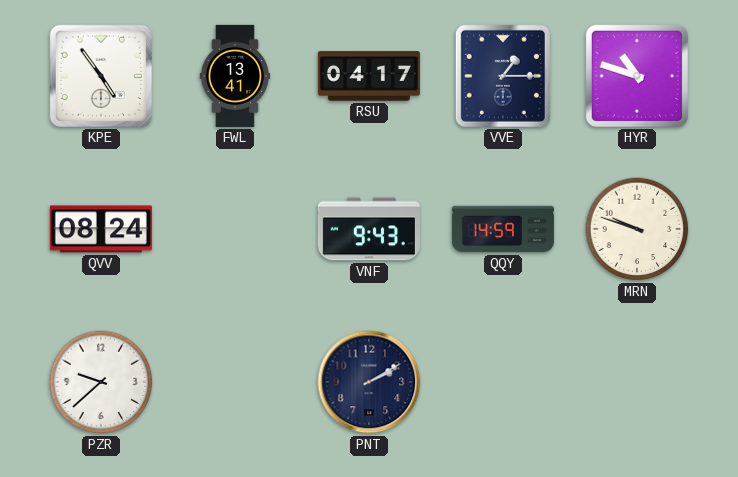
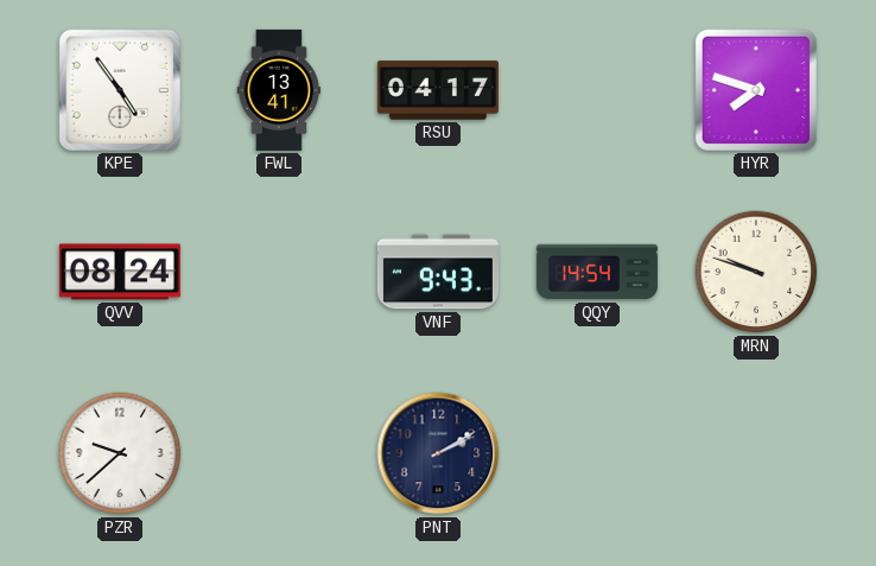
VVE: 1:15 -> none
HYR: 10:48 -> 7:48
QQY: 14:59 -> 14:54
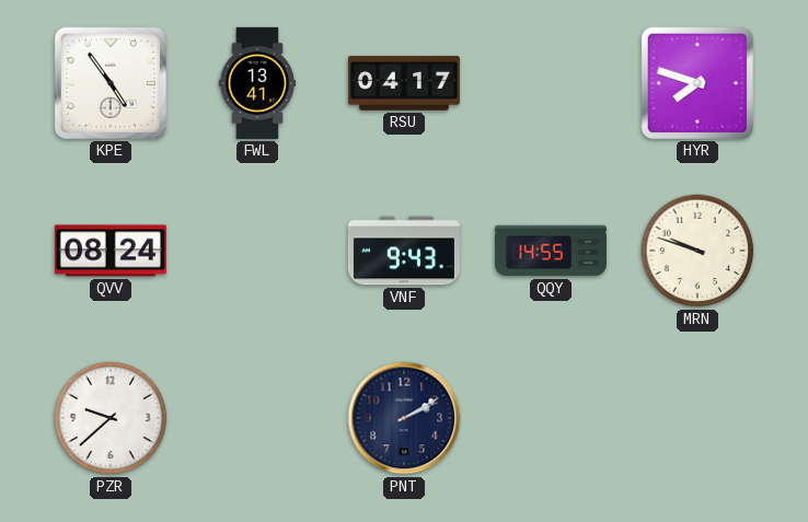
QQY: 14:54 -> 14:55
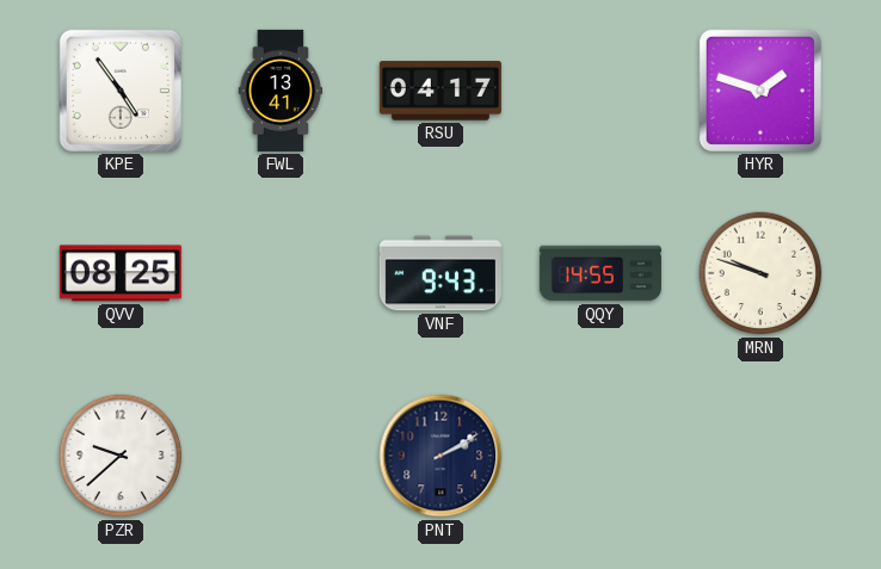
HYR: 7:48 -> 1:48
QVV: 08:24 -> 08:25
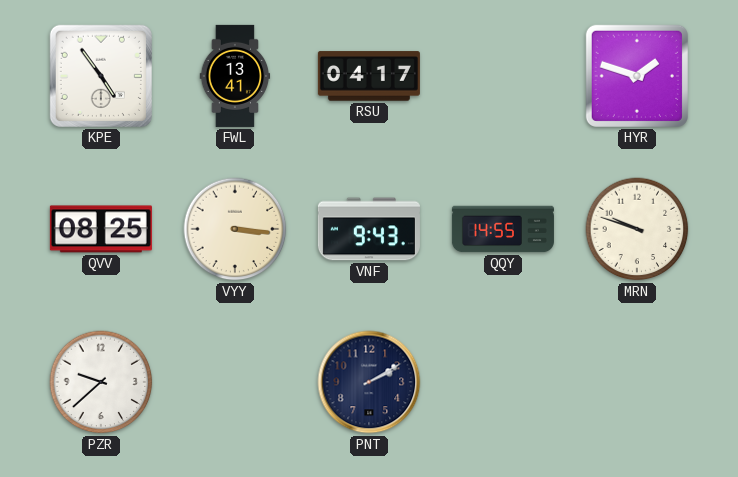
VYY: none -> 3:16
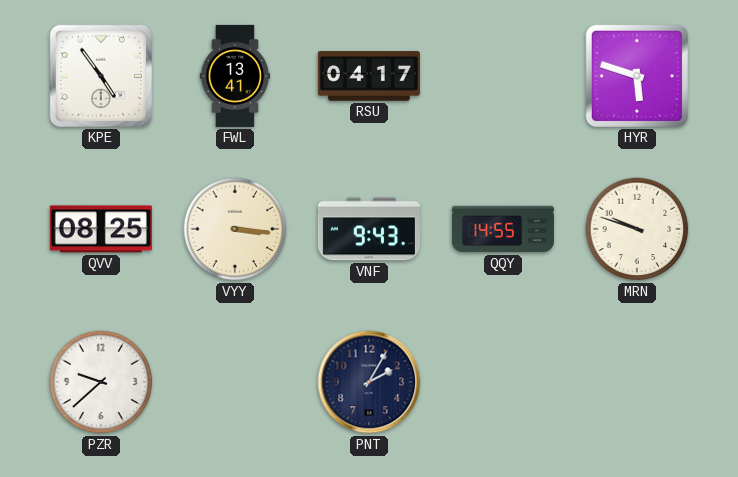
HYR: 1:48 -> 5:48
PNT: 2:10 -> 2:05
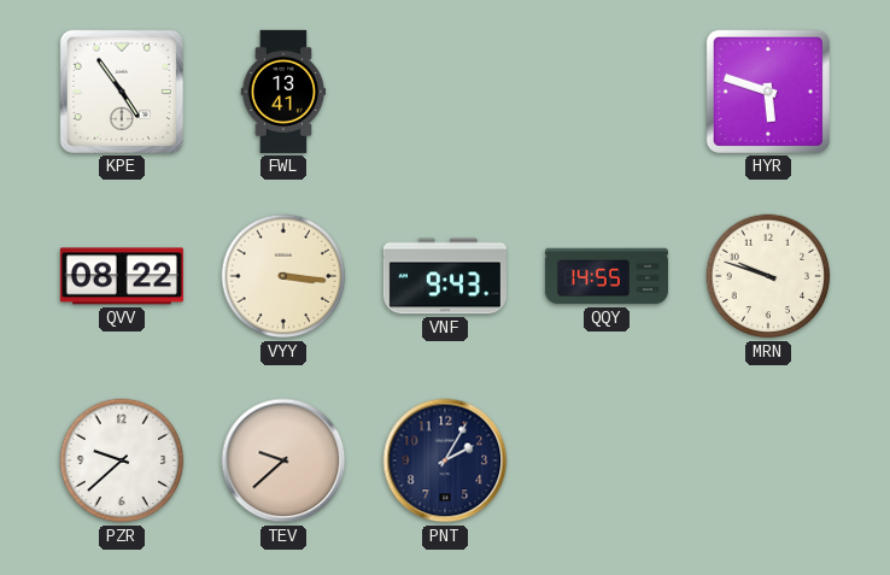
RSU: 04:17 -> none
QVV: 08:25 -> 08:22
TEV: none -> 9:38
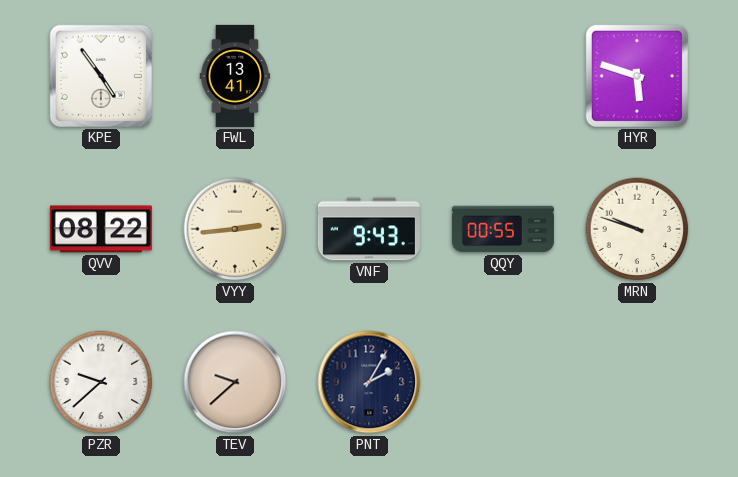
VYY: 3:16 -> 2:44
QQY: 14:55 -> 00:55
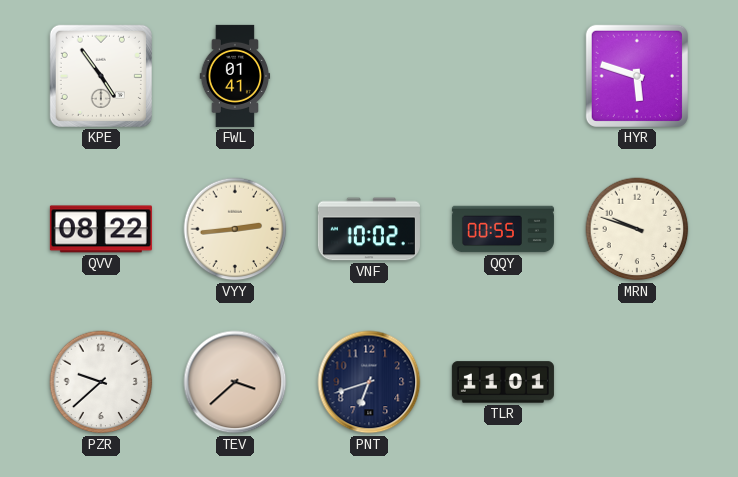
FWL: 13:41 -> 01:41
VNF: 9:43 -> 10:02
TEV: 9:38 -> 3:38
PNT: 2:05 -> 6:42
TLR: none -> 11:01
